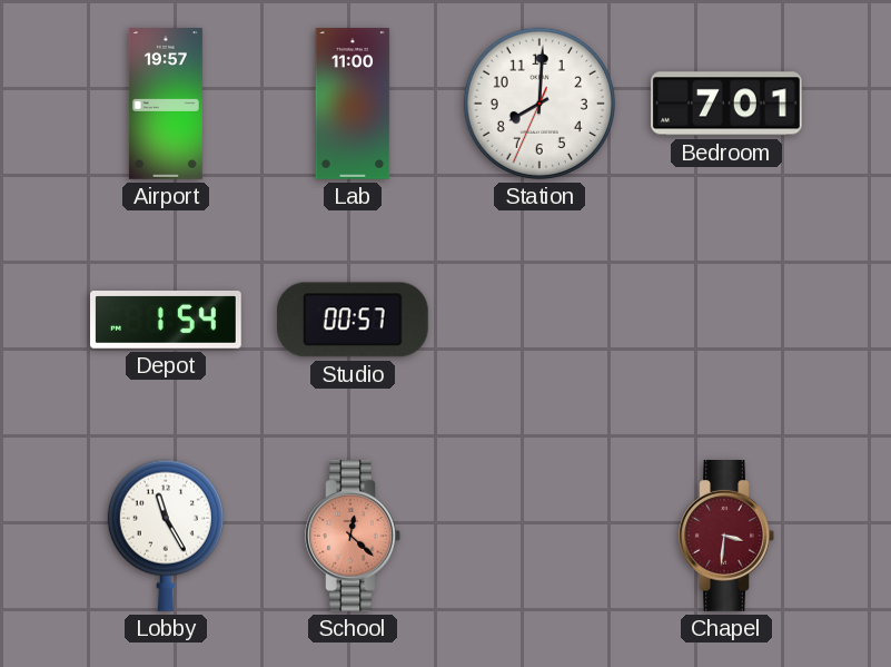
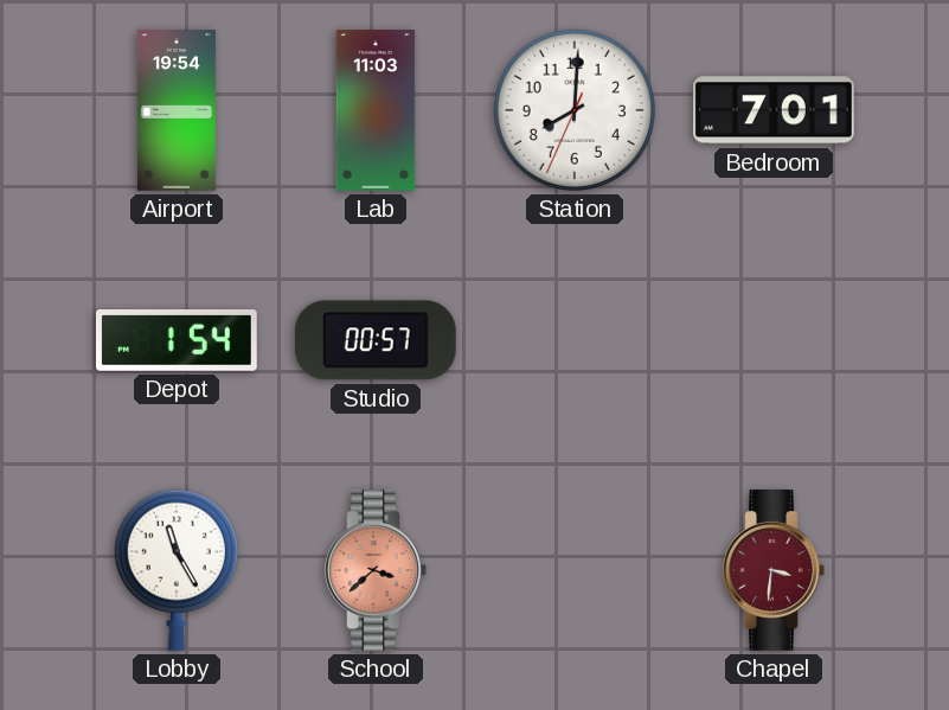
Airport: 19:57 -> 19:54
Lab: 11:00 -> 11:03
School: 12:22 -> 3:38
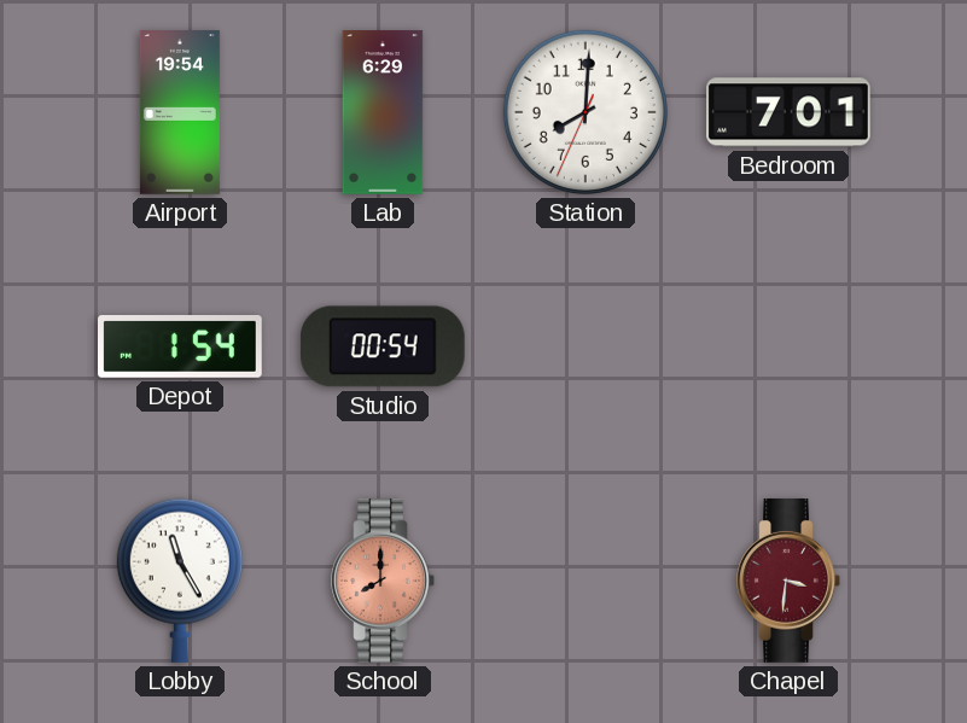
Lab: 11:03 -> 6:29
Studio: 00:57 -> 00:54
School: 3:38 -> 8:00
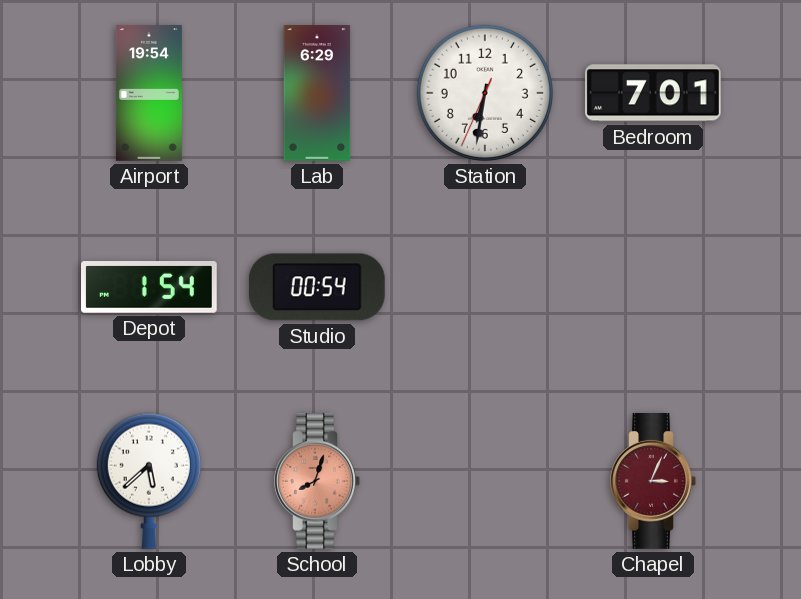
Station: 8:00 -> 6:31
Lobby: 11:25 -> 5:38
School: 8:00 -> 8:03
Chapel: 3:31 -> 3:04
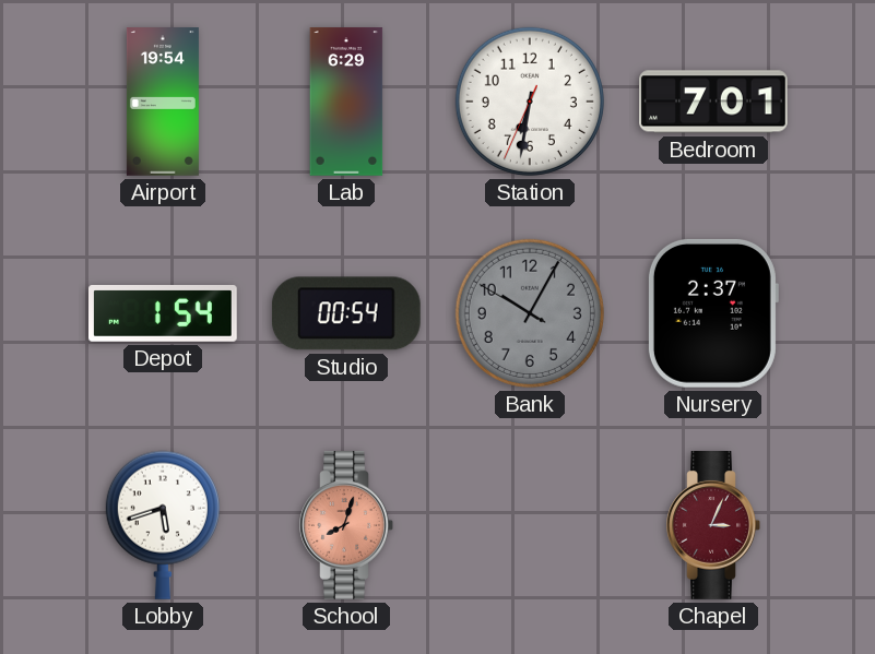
Bank: none -> 10:04
Nursery: none -> 2:37
Lobby: 5:38 -> 5:42
